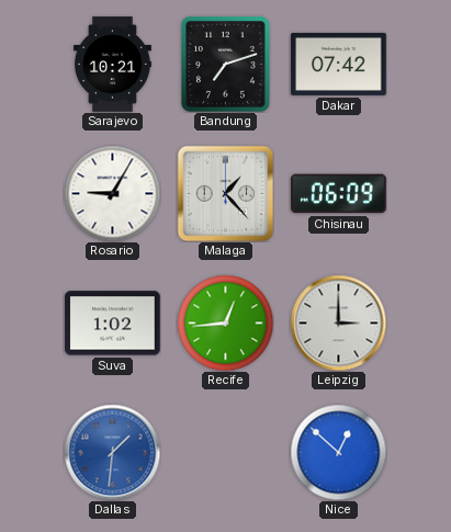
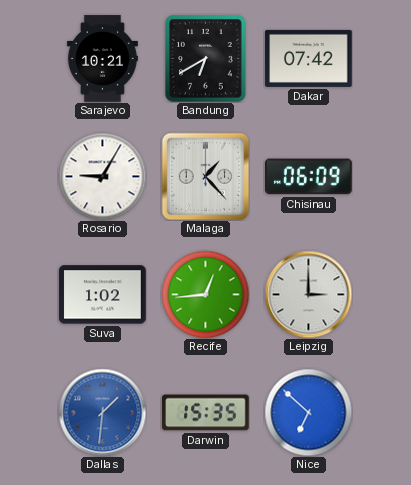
Bandung: 7:12 -> 6:40
Darwin: none -> 15:35
Nice: 12:52 -> 6:52
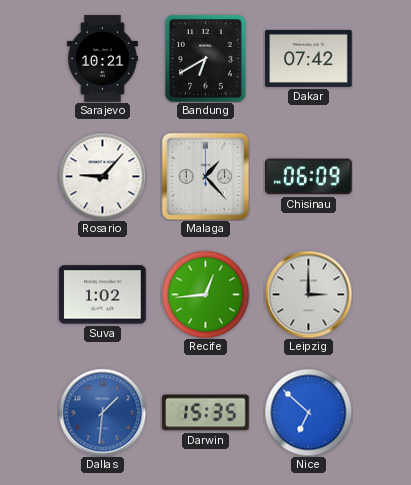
Rosario: 9:05 -> 9:07
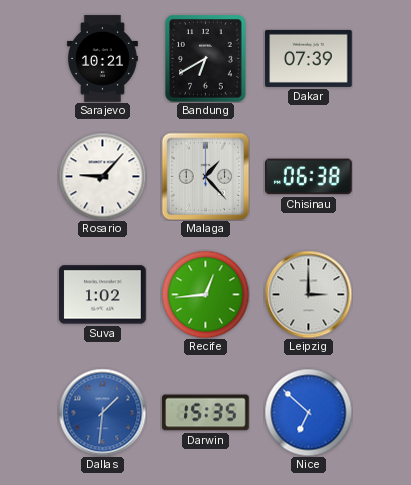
Dakar: 07:42 -> 07:39
Chisinau: 06:09 -> 06:38
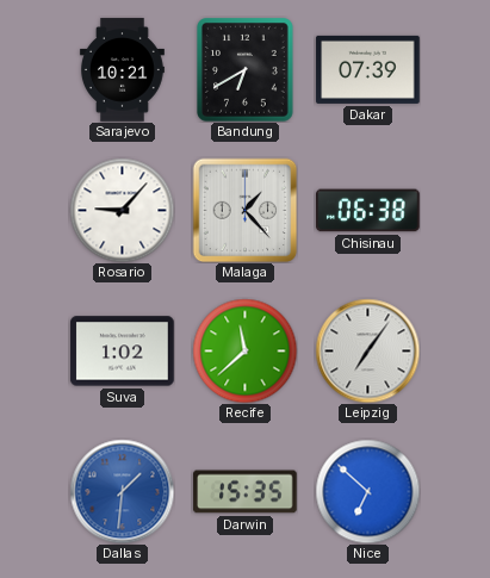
Recife: 12:44 -> 11:38
Leipzig: 3:00 -> 7:06
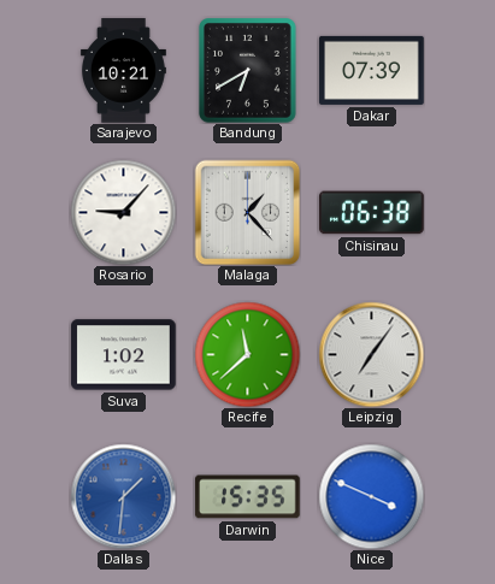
Nice: 6:52 -> 3:49
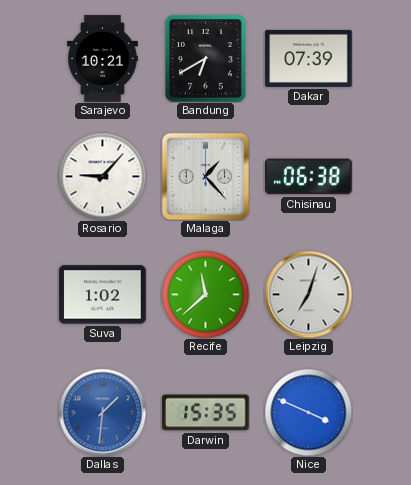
Leipzig: 7:06 -> 7:03
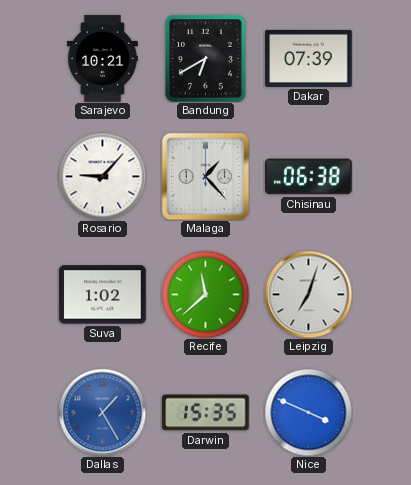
Dallas: 1:31 -> 1:25
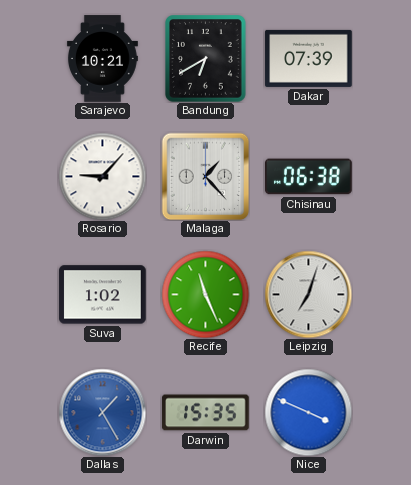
Recife: 11:38 -> 11:26
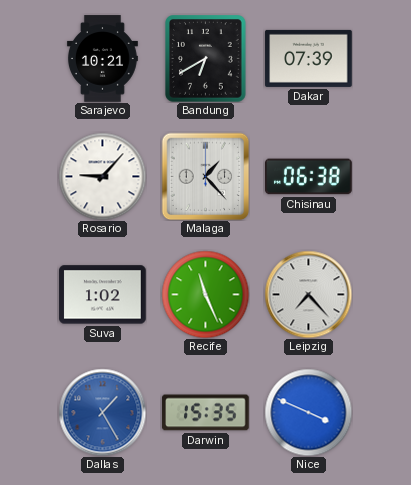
Leipzig: 7:03 -> 7:23
